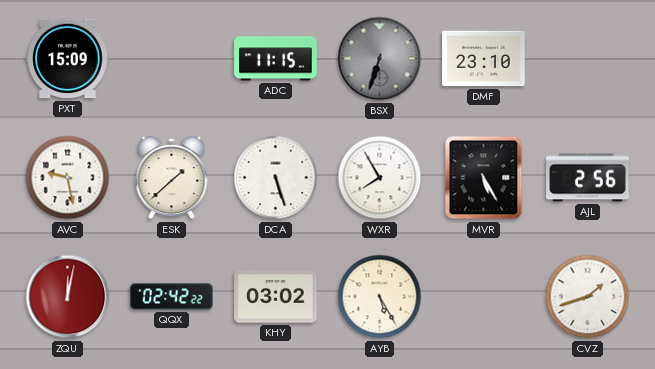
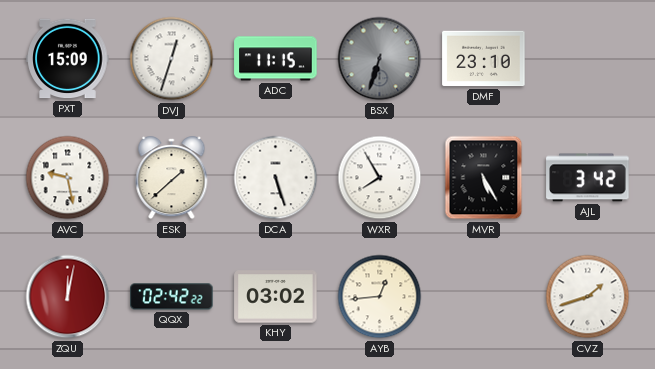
DVJ: none -> 12:33
AJL: 2:56 -> 3:42
AYB: 5:25 -> 12:44
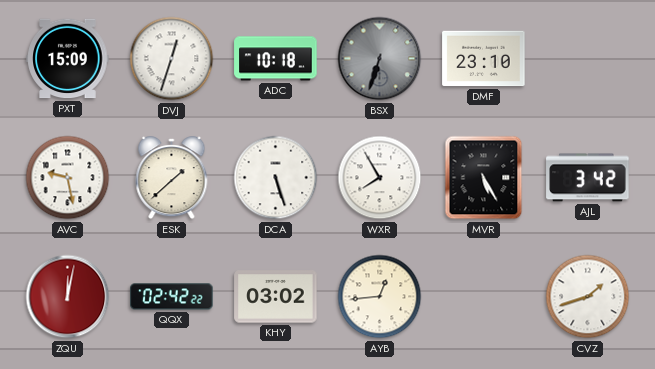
ADC: 11:15 -> 10:18
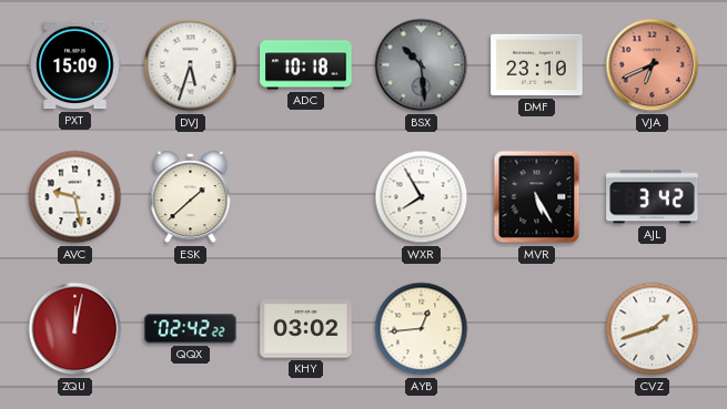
DVJ: 12:33 -> 5:33
BSX: 6:33 -> 10:29
VJA: none -> 6:41
DCA: 5:27 -> none
